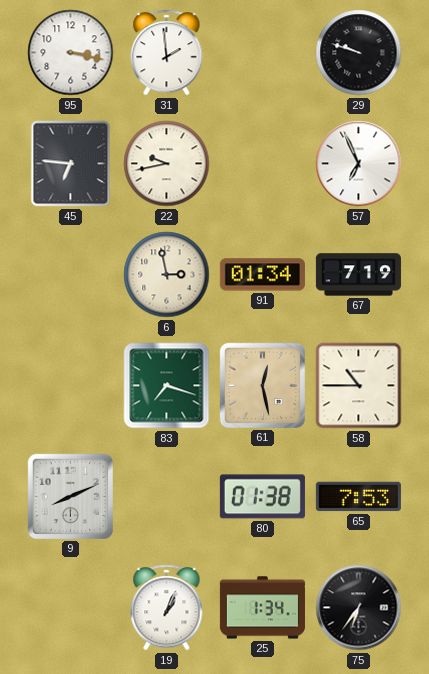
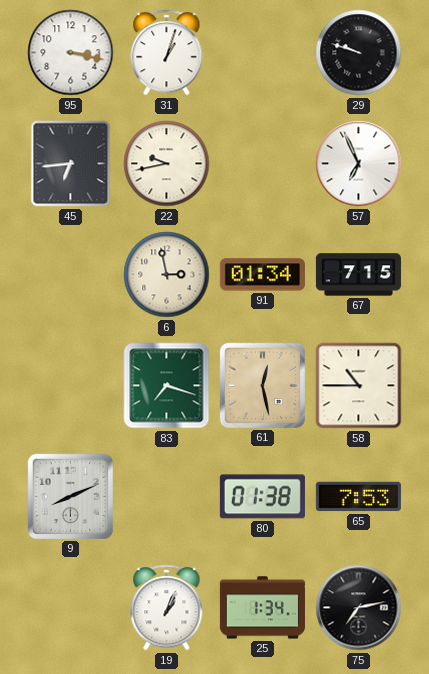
31: 1:59 -> 1:03
45: 6:46 -> 6:44
67: 7:19 -> 7:15
75: 6:36 -> 7:13
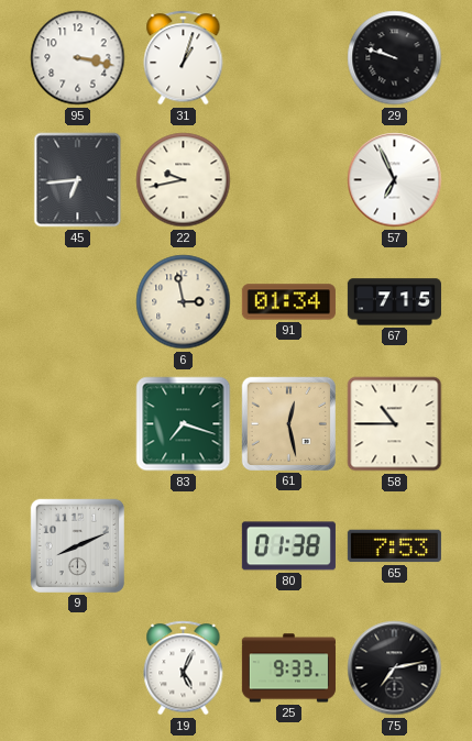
19: 1:04 -> 5:04
25: 1:34 -> 9:33
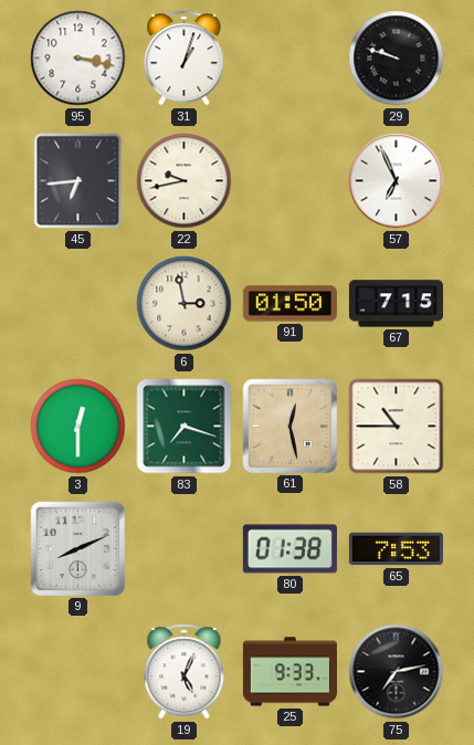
91: 01:34 -> 01:50
3: none -> 12:30
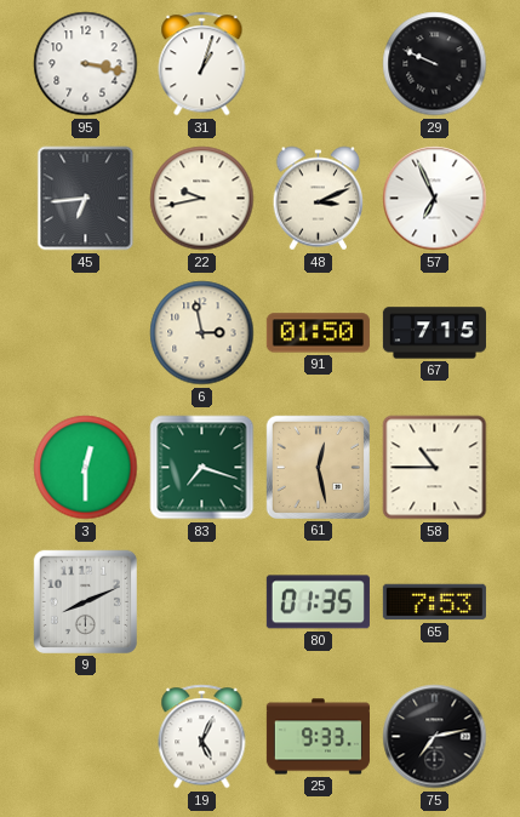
29: 9:48 -> 9:49
48: none -> 3:11
80: 01:38 -> 01:35
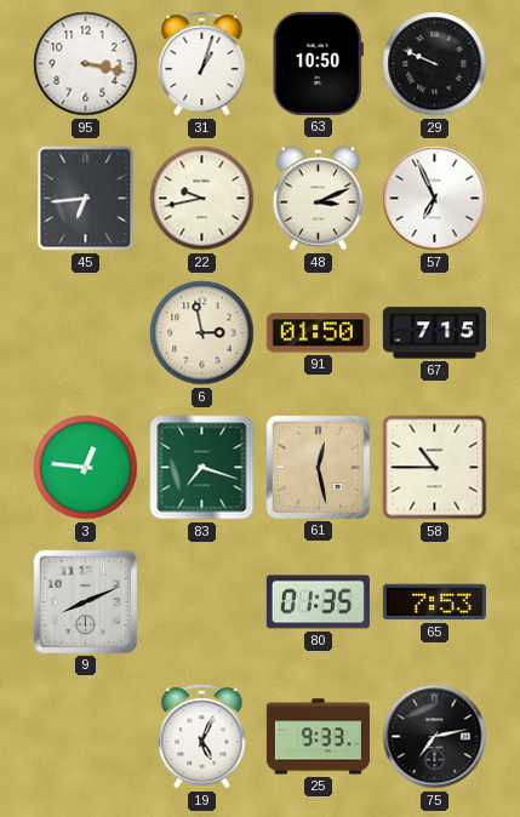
63: none -> 10:50
3: 12:30 -> 12:46
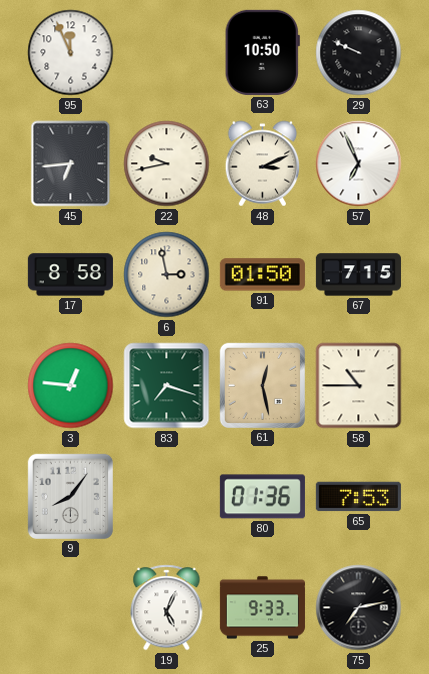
95: 3:17 -> 11:56
31: 1:03 -> none
17: none -> 8:58
9: 8:11 -> 8:06
80: 01:35 -> 01:36
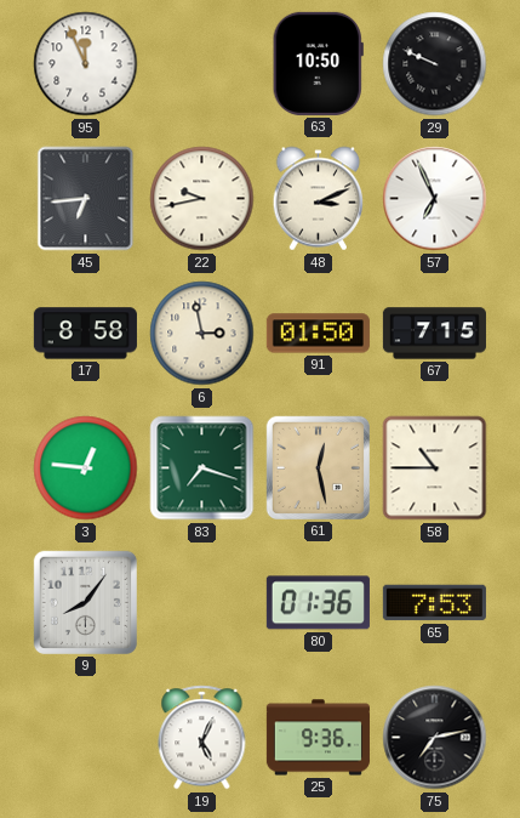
25: 9:33 -> 9:36
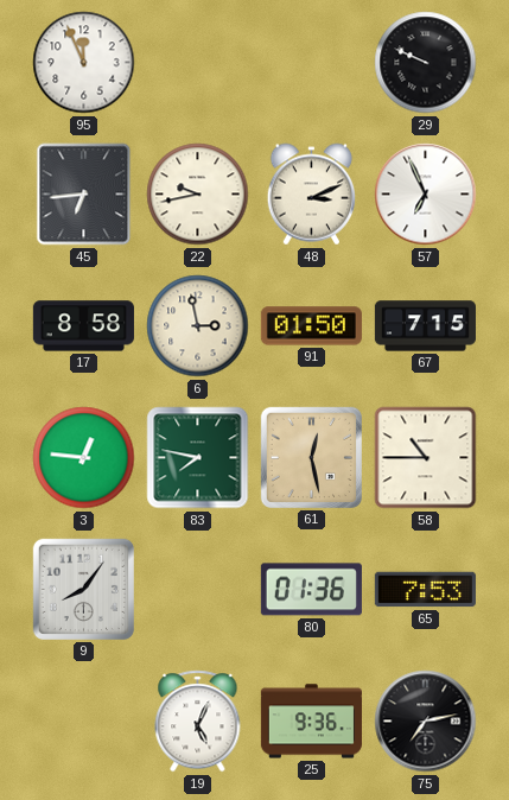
63: 10:50 -> none
83: 7:18 -> 7:47
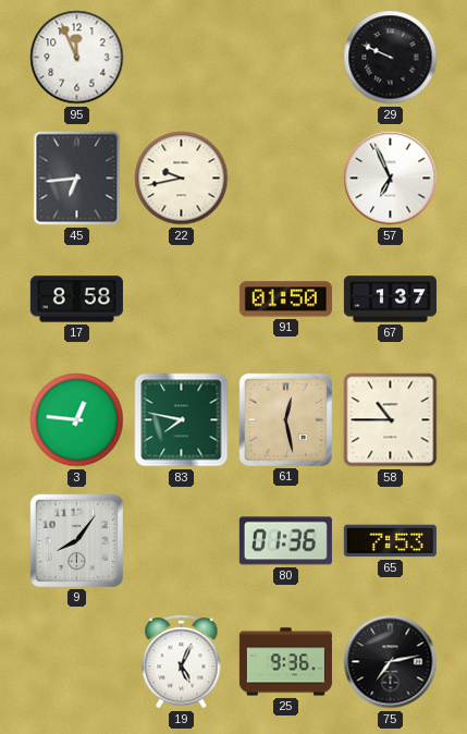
48: 3:11 -> none
6: 2:58 -> none
67: 7:15 -> 1:37
